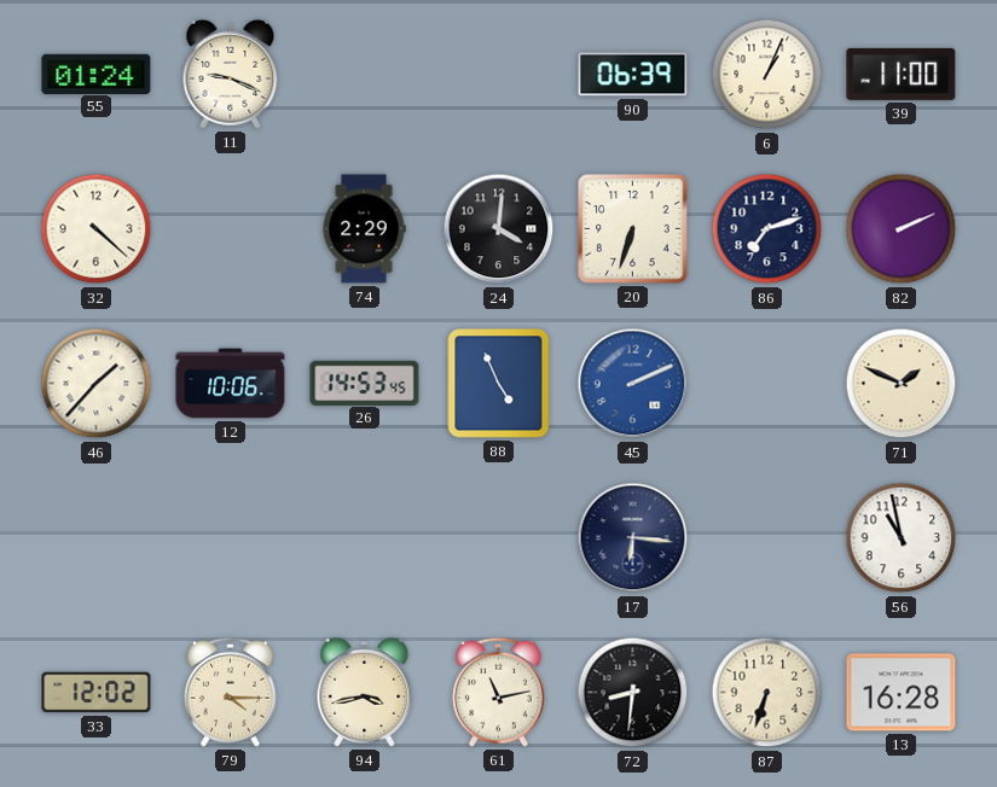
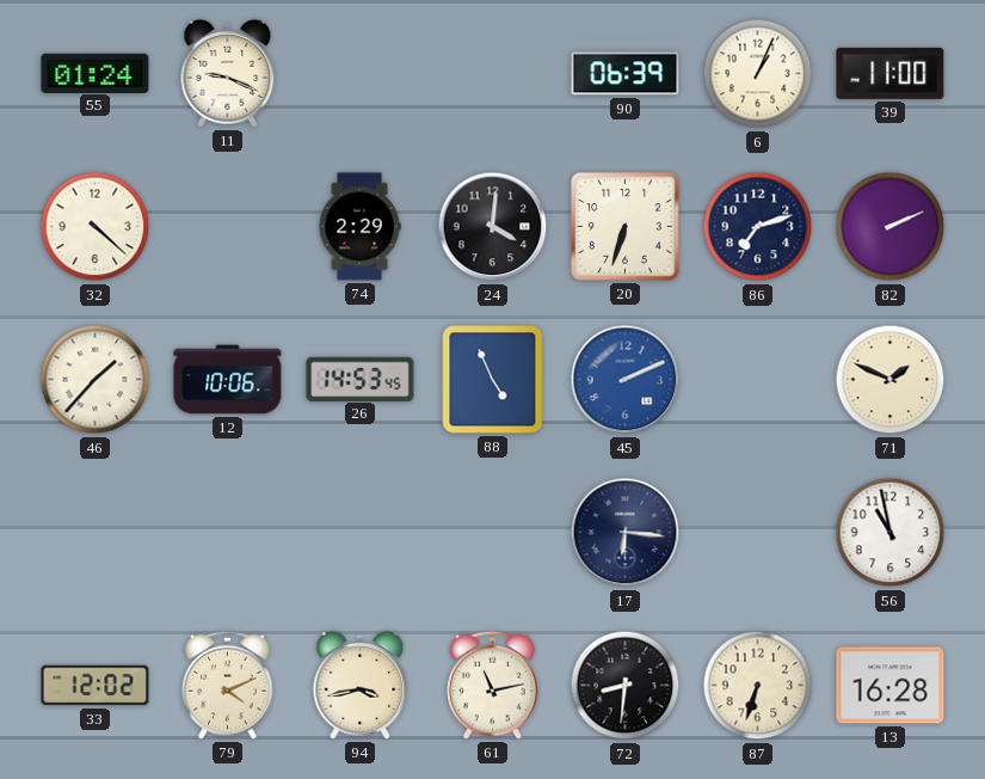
79: 4:15 -> 4:11
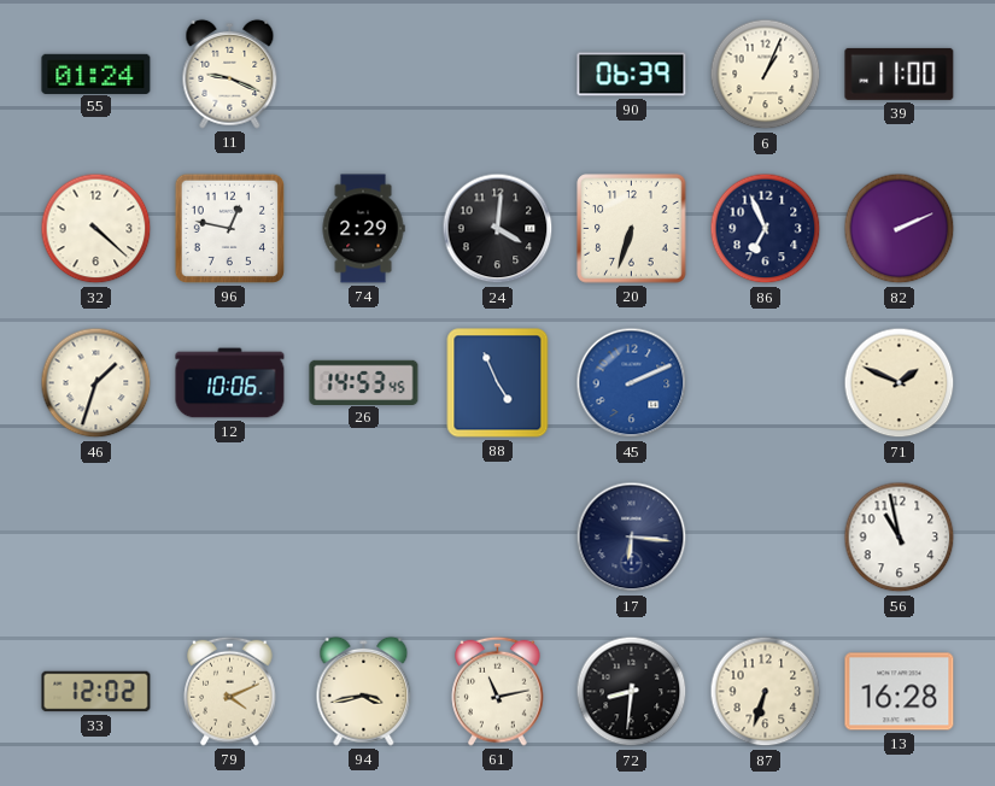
96: none -> 12:47
86: 7:12 -> 6:56
46: 1:37 -> 1:33
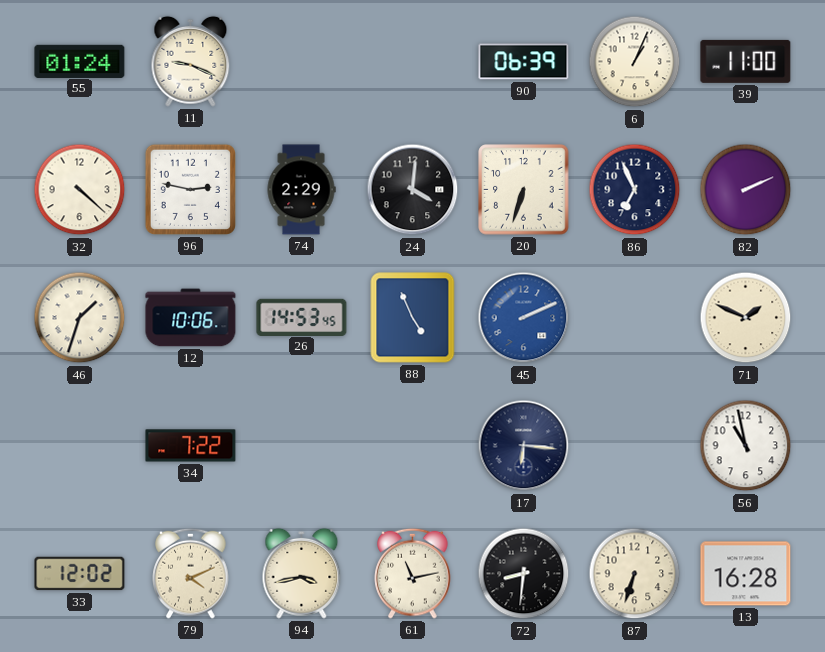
96: 12:47 -> 2:47
34: none -> 7:22
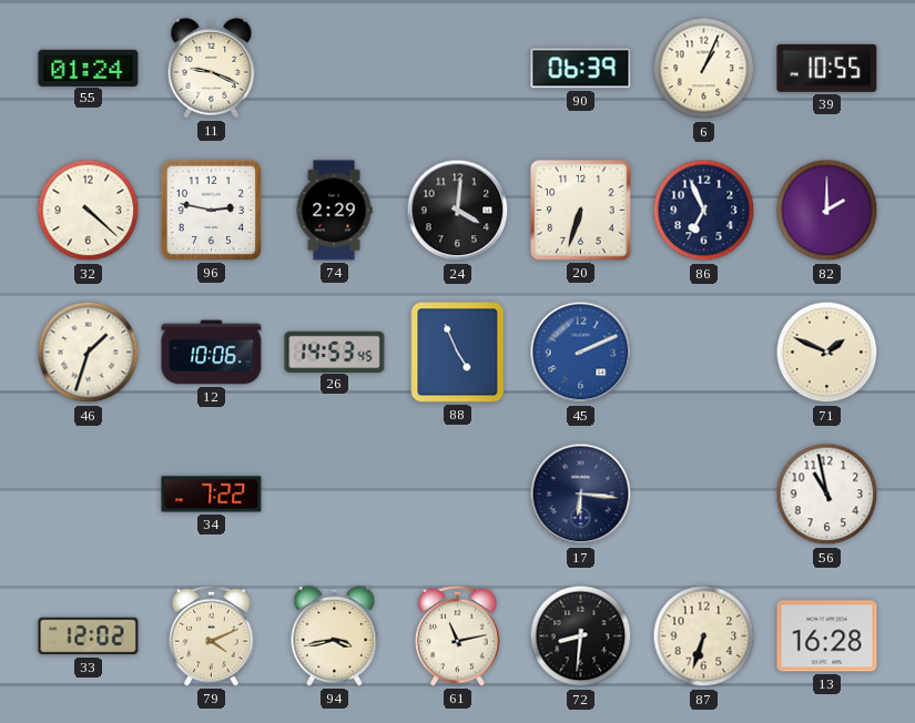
39: 11:00 -> 10:55
82: 2:11 -> 2:00
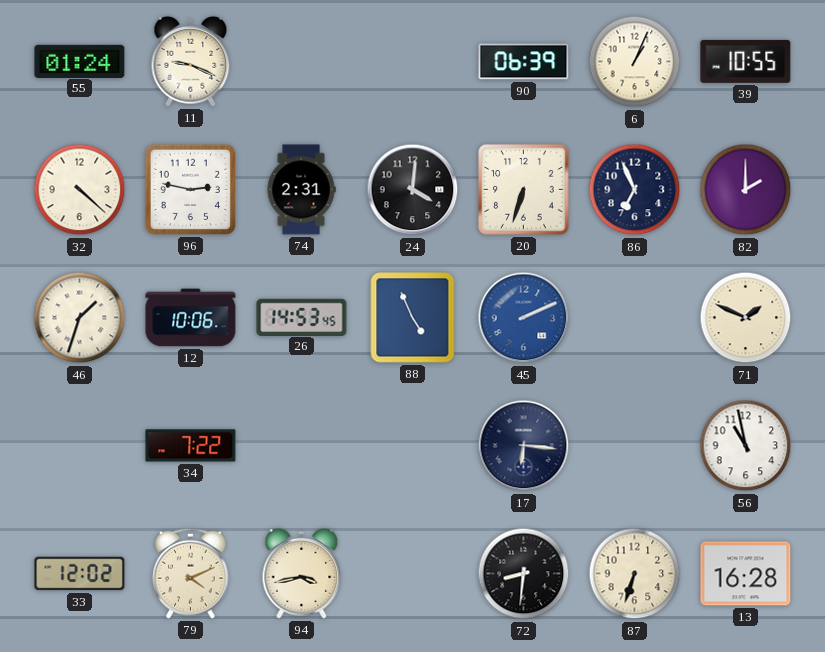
74: 2:29 -> 2:31
61: 11:13 -> none
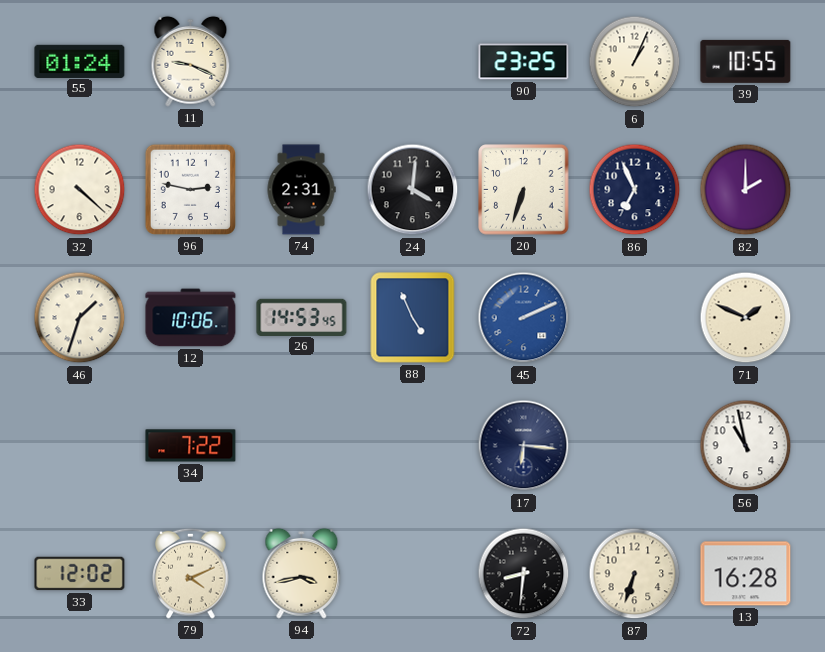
90: 06:39 -> 23:25
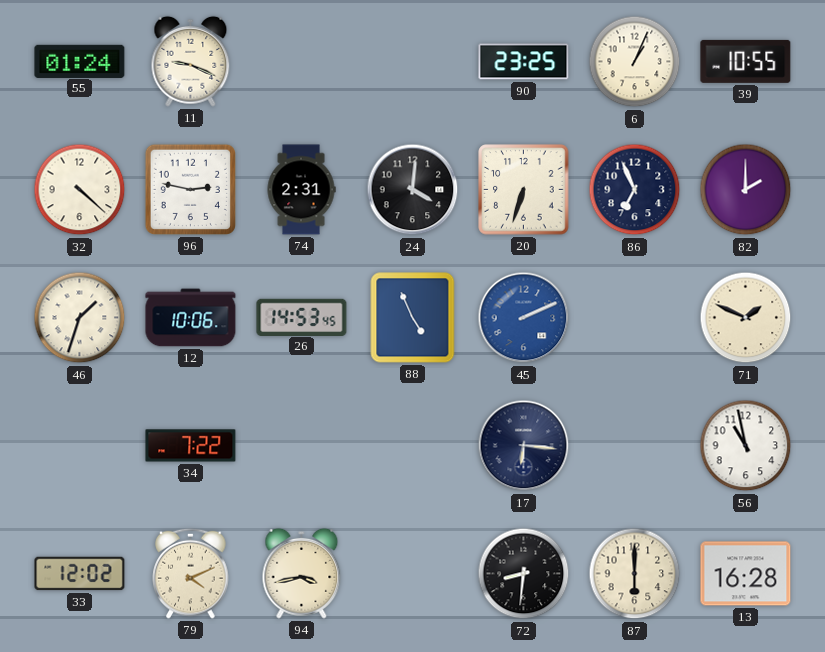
87: 6:33 -> 6:00
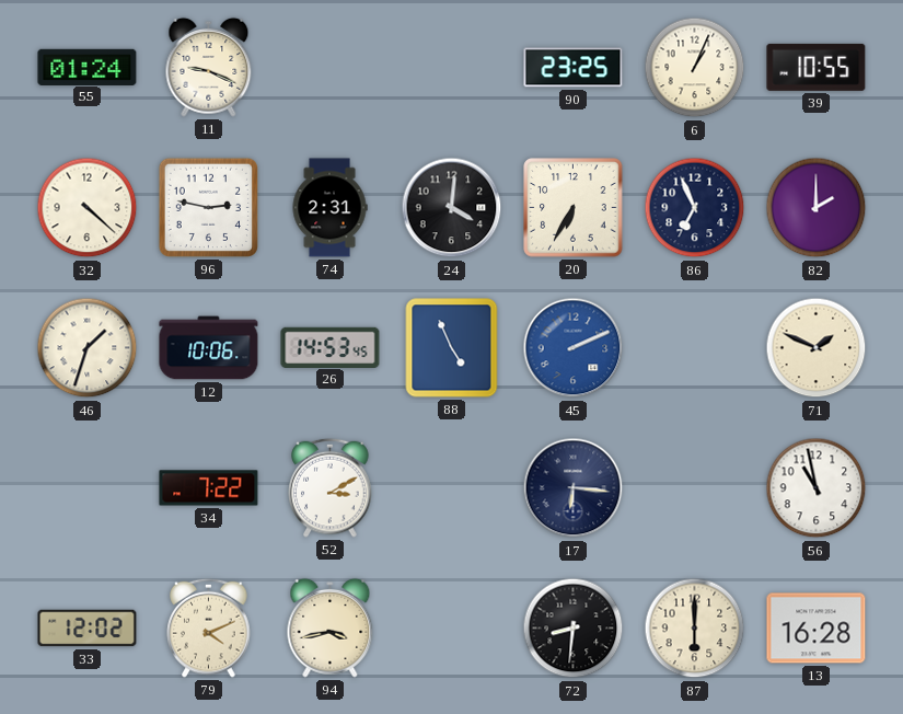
20: 6:33 -> 6:35
52: none -> 3:10
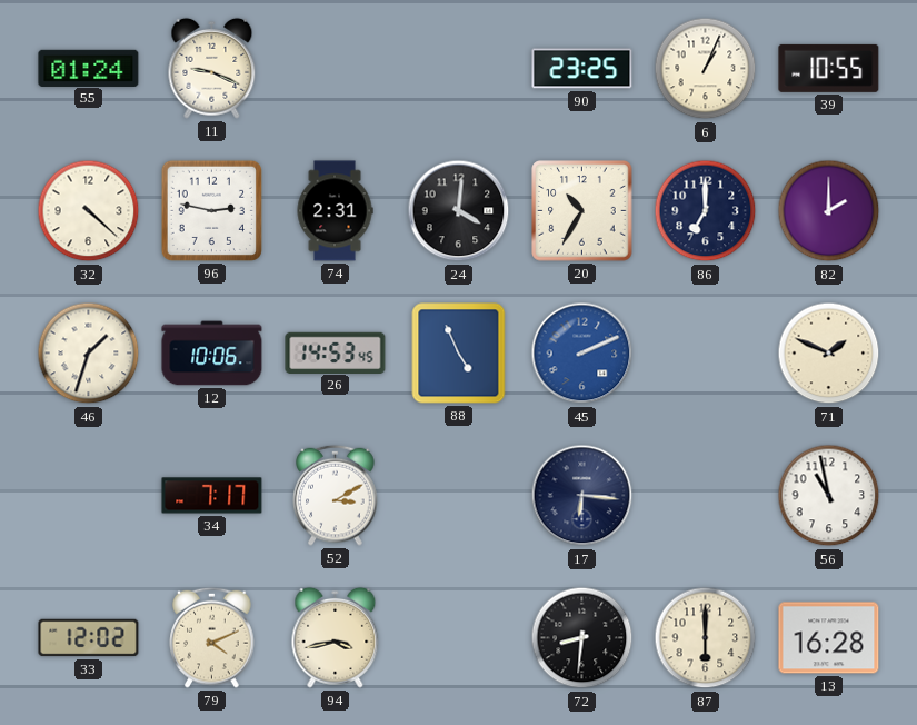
20: 6:35 -> 10:35
86: 6:56 -> 7:00
34: 7:22 -> 7:17
